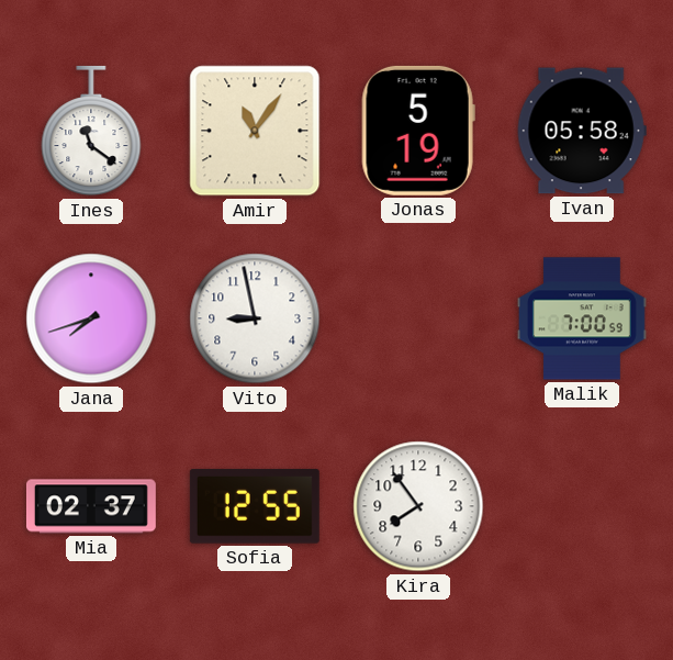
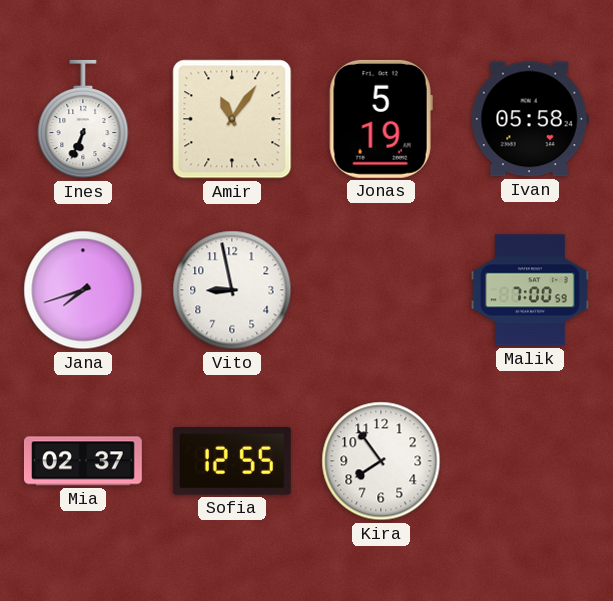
Ines: 11:21 -> 6:34
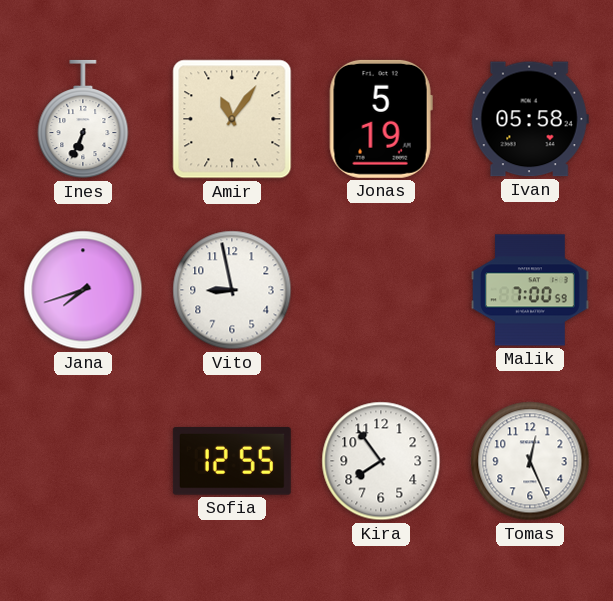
Mia: 02:37 -> none
Tomas: none -> 12:26
